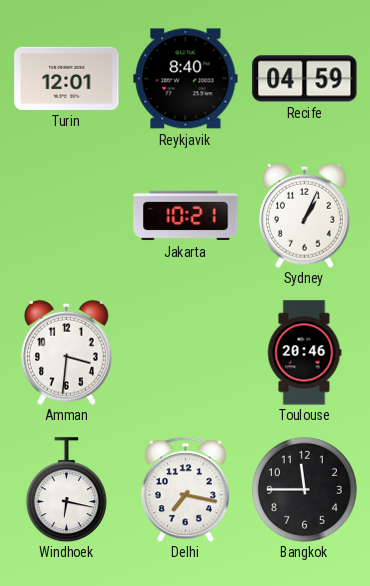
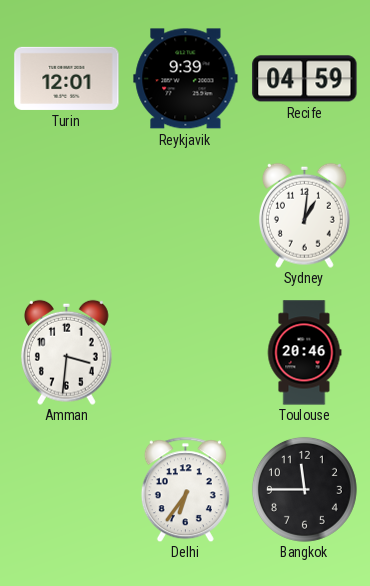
Reykjavik: 8:40 -> 9:39
Jakarta: 10:21 -> none
Sydney: 1:04 -> 1:01
Windhoek: 6:17 -> none
Delhi: 7:17 -> 6:36
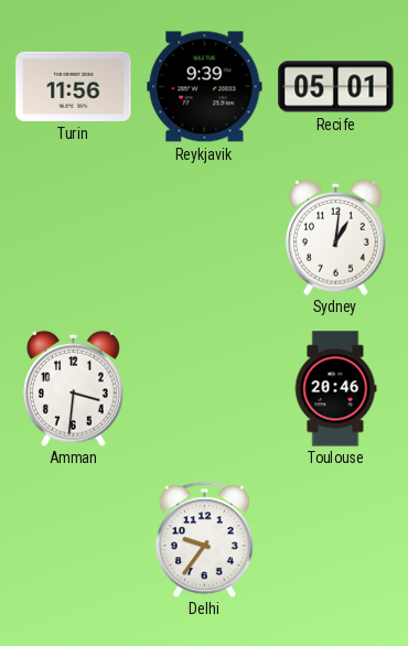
Turin: 12:01 -> 11:56
Recife: 04:59 -> 05:01
Delhi: 6:36 -> 9:36
Bangkok: 11:45 -> none
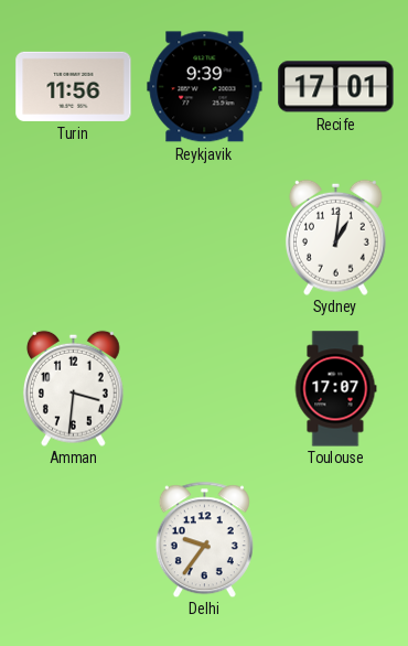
Recife: 05:01 -> 17:01
Toulouse: 20:46 -> 17:07
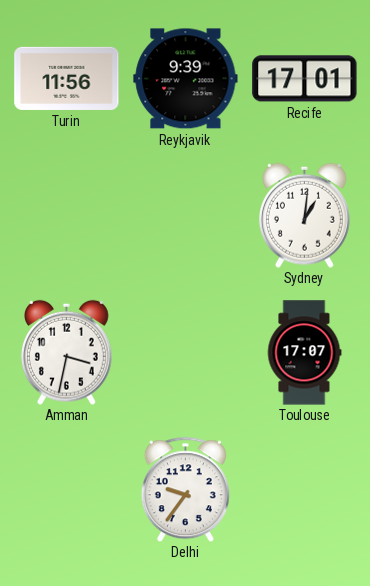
Amman: 3:31 -> 3:32
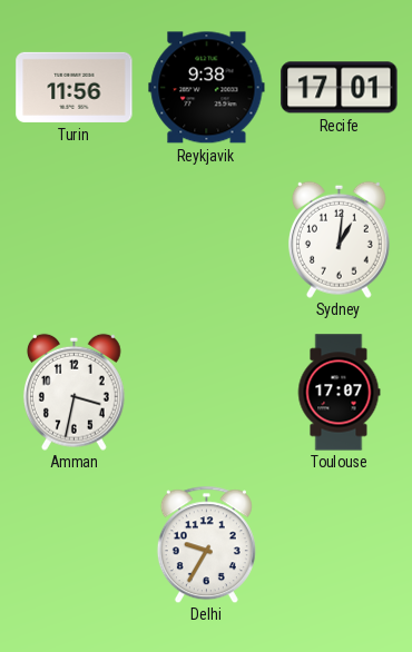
Reykjavik: 9:39 -> 9:38
Delhi: 9:36 -> 9:35
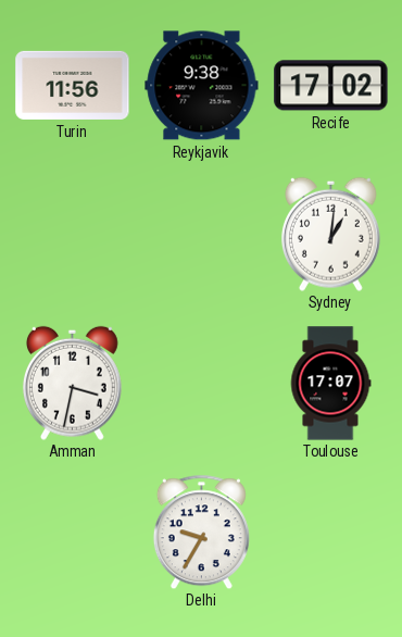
Recife: 17:01 -> 17:02
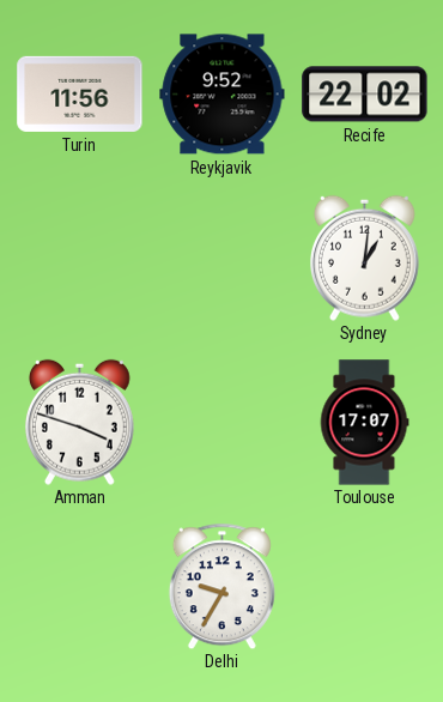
Reykjavik: 9:38 -> 9:52
Recife: 17:02 -> 22:02
Amman: 3:32 -> 3:48
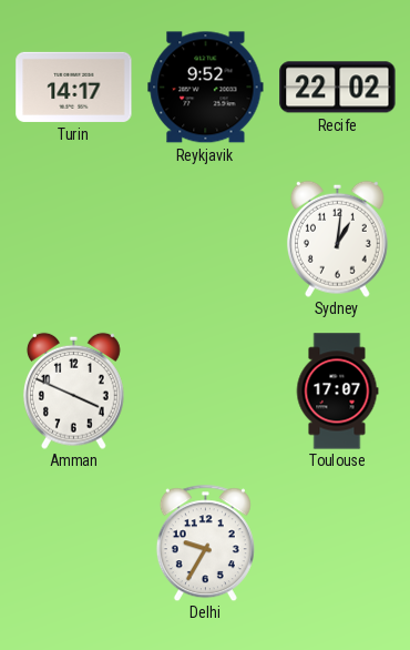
Turin: 11:56 -> 14:17
Amman: 3:48 -> 3:49
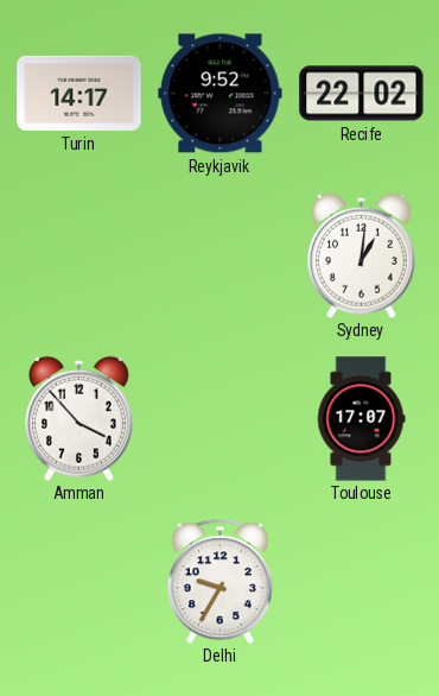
Amman: 3:49 -> 3:53
